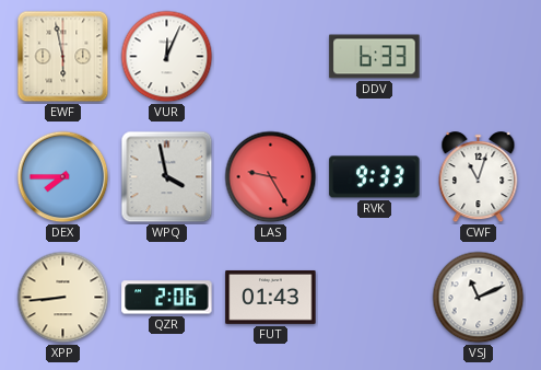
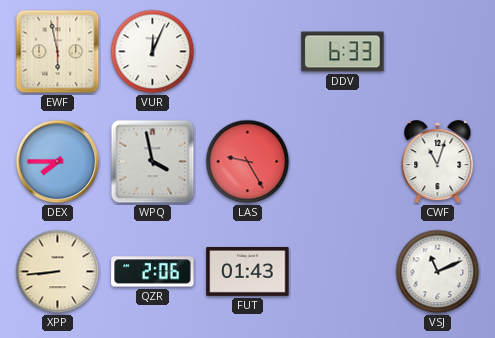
RVK: 9:33 -> none
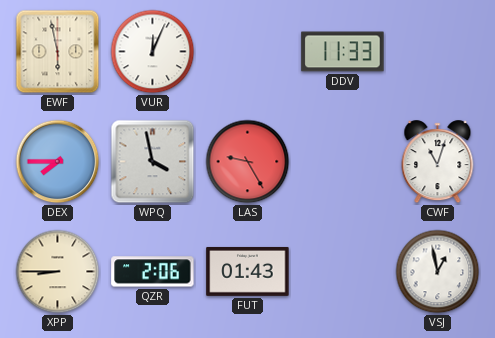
DDV: 6:33 -> 11:33
XPP: 8:44 -> 8:45
VSJ: 11:11 -> 12:58
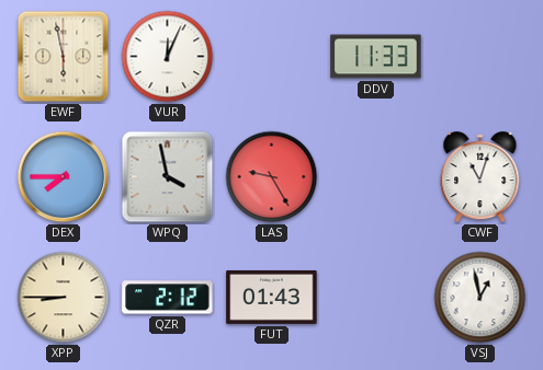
QZR: 2:06 -> 2:12
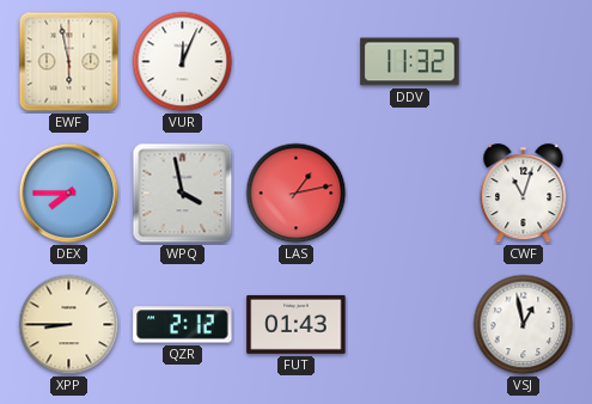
DDV: 11:33 -> 11:32
LAS: 9:25 -> 1:13
